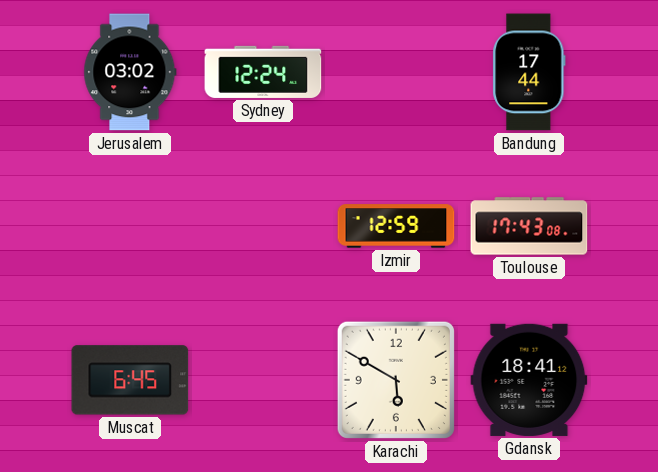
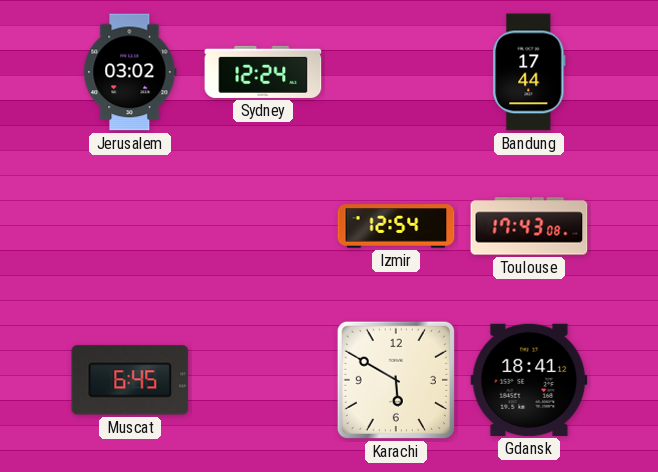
Izmir: 12:59 -> 12:54
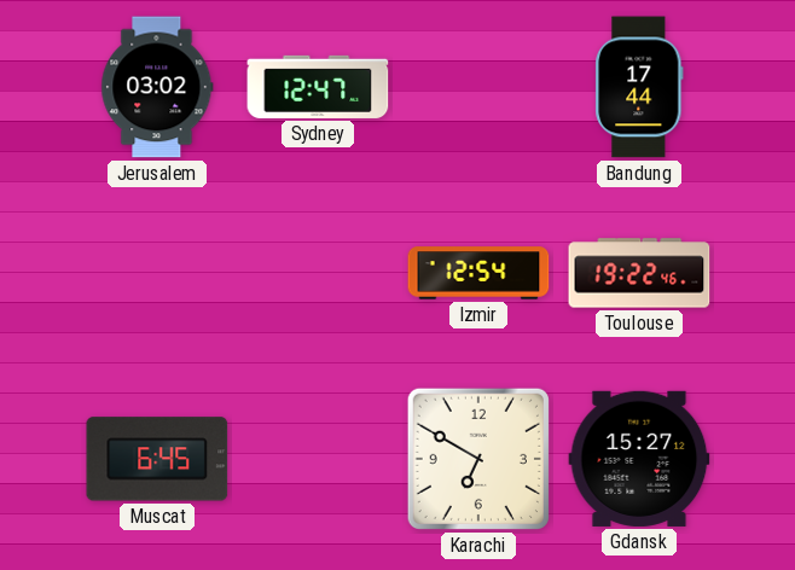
Sydney: 12:24 -> 12:47
Toulouse: 17:43 -> 19:22
Karachi: 5:50 -> 6:50
Gdansk: 18:41 -> 15:27
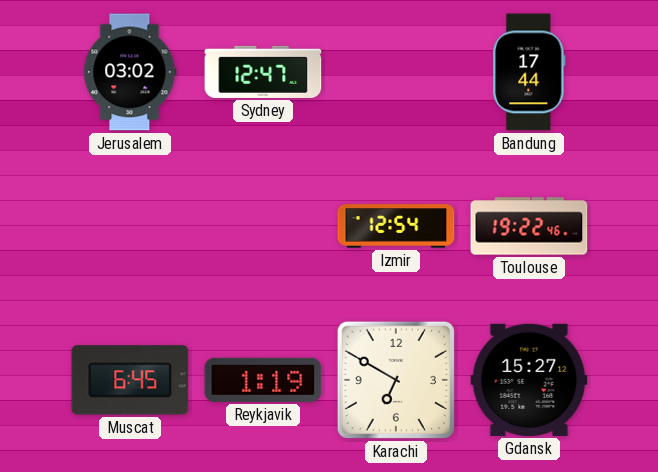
Reykjavik: none -> 1:19
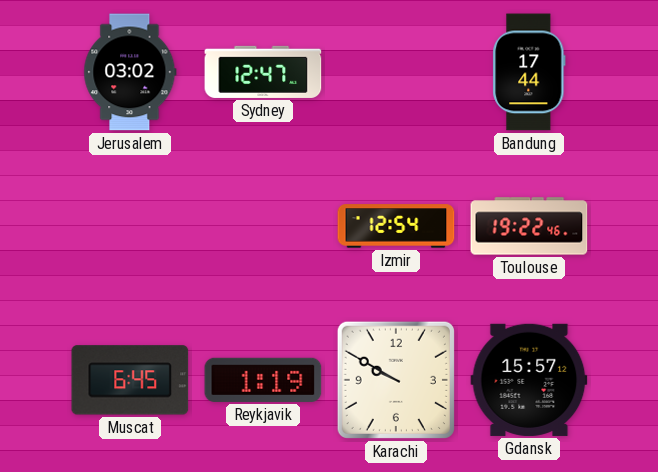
Karachi: 6:50 -> 9:50
Gdansk: 15:27 -> 15:57
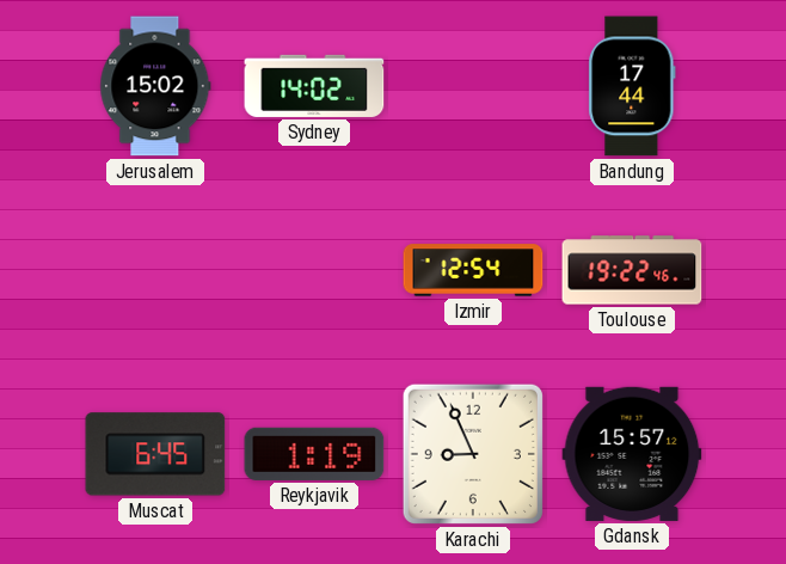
Jerusalem: 03:02 -> 15:02
Sydney: 12:47 -> 14:02
Karachi: 9:50 -> 8:56
